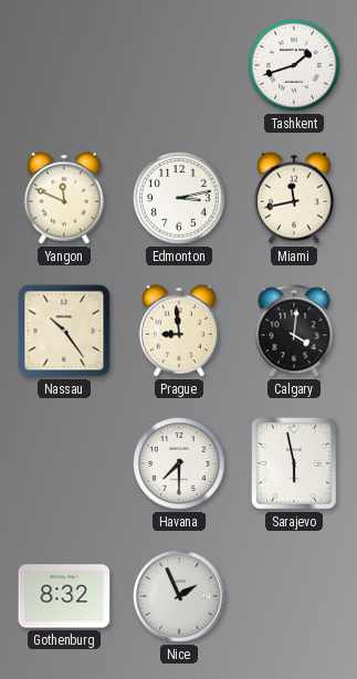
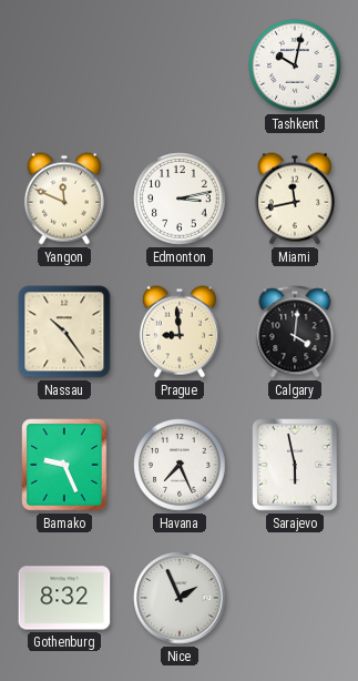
Tashkent: 1:42 -> 10:02
Bamako: none -> 9:26
Havana: 7:30 -> 7:26
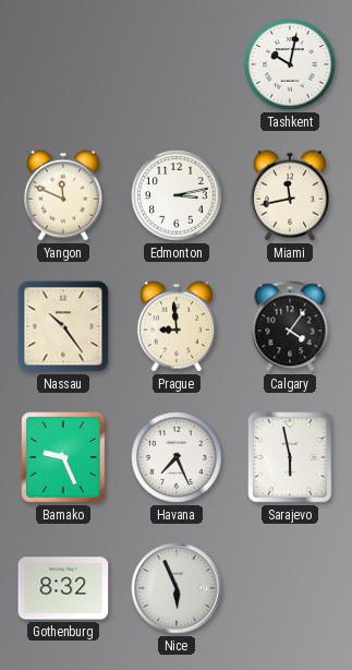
Calgary: 4:01 -> 4:06
Nice: 1:56 -> 5:56
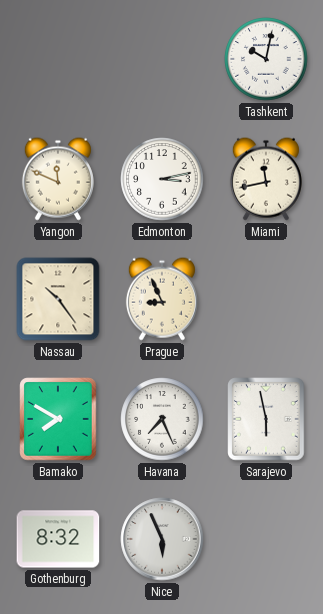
Prague: 8:59 -> 8:56
Calgary: 4:06 -> none
Bamako: 9:26 -> 7:50
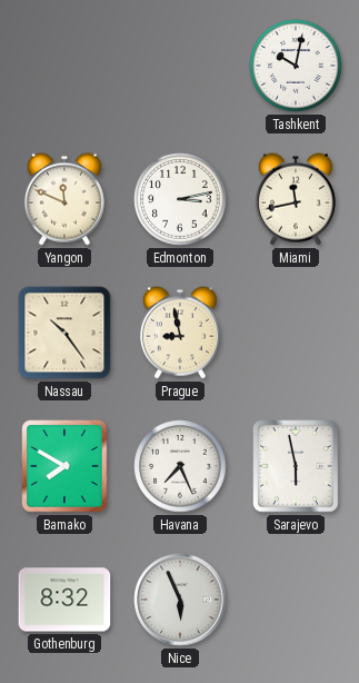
Prague: 8:56 -> 8:58
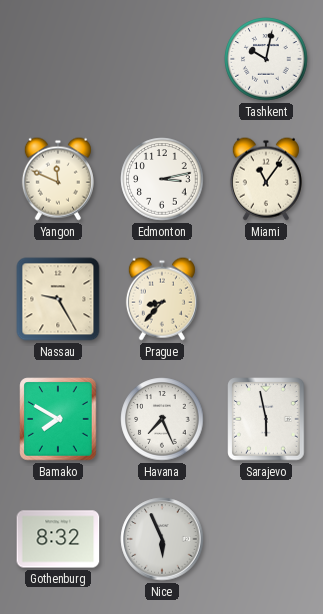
Miami: 11:43 -> 11:06
Nassau: 10:24 -> 9:25
Prague: 8:58 -> 8:37
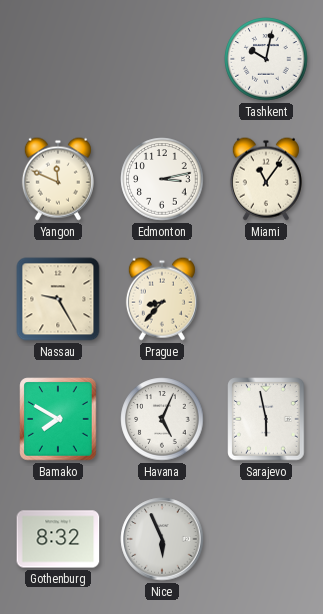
Havana: 7:26 -> 5:04
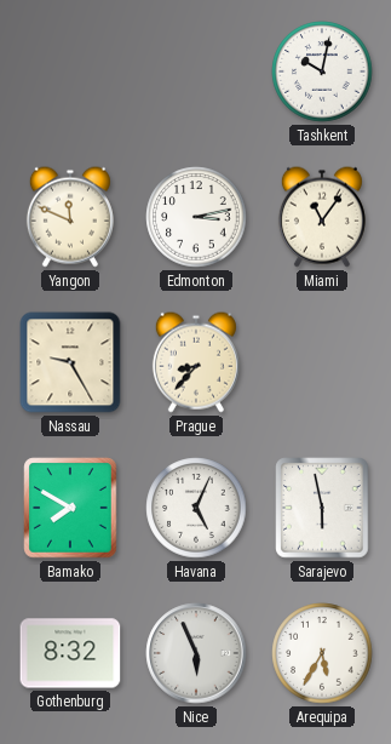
Arequipa: none -> 5:35
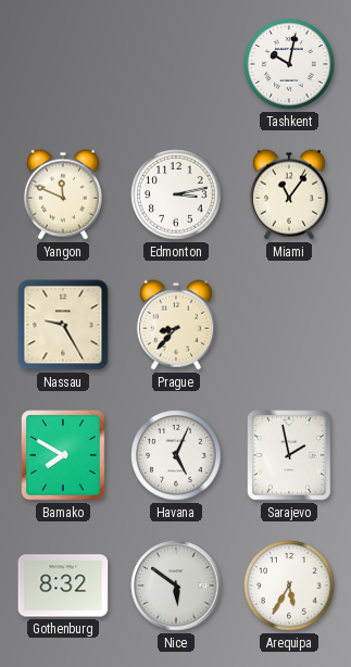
Sarajevo: 5:58 -> 1:58
Nice: 5:56 -> 5:51
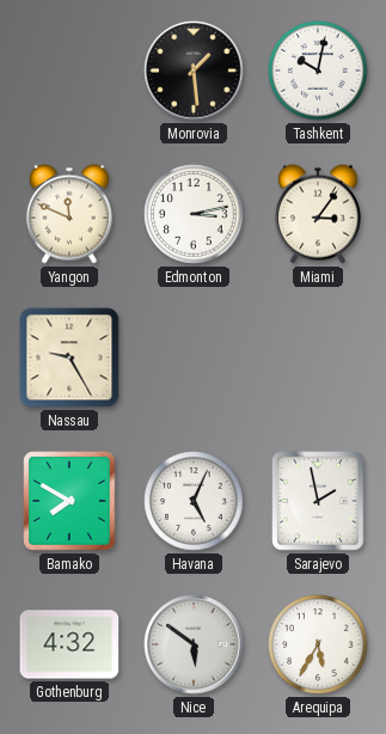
Monrovia: none -> 1:29
Miami: 11:06 -> 3:06
Prague: 8:37 -> none
Gothenburg: 8:32 -> 4:32
